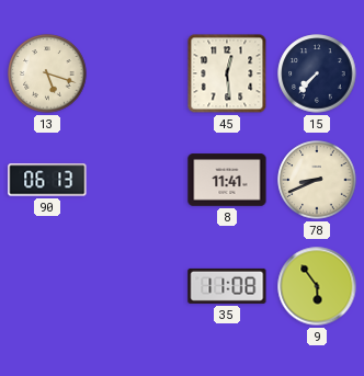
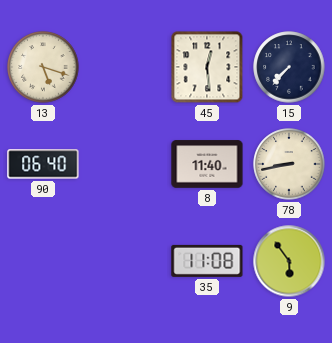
90: 06:13 -> 06:40
8: 11:41 -> 11:40
78: 8:41 -> 8:43
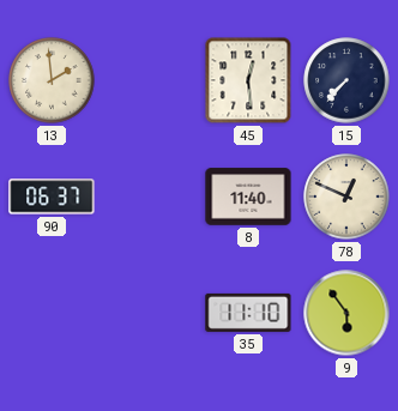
13: 5:18 -> 1:59
90: 06:40 -> 06:37
78: 8:43 -> 12:49
35: 11:08 -> 11:10
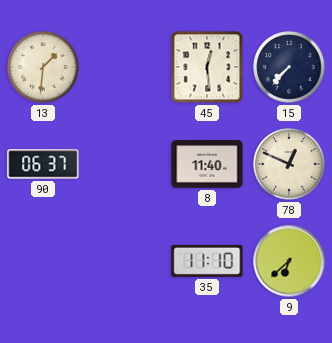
13: 1:59 -> 1:31
9: 5:54 -> 6:38
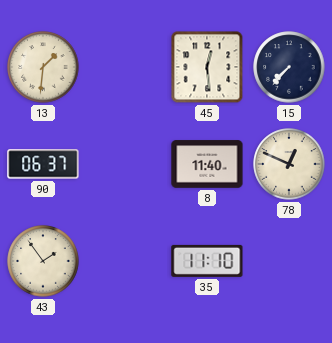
43: none -> 1:54
9: 6:38 -> none
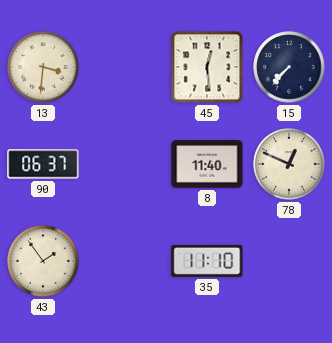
13: 1:31 -> 3:31
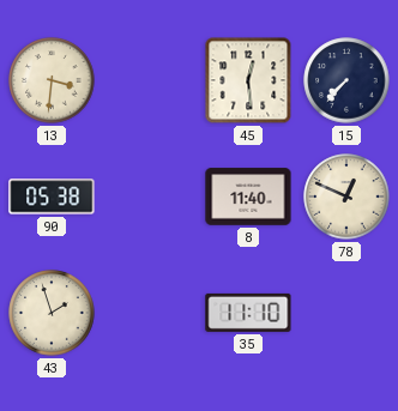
90: 06:37 -> 05:38
43: 1:54 -> 1:57
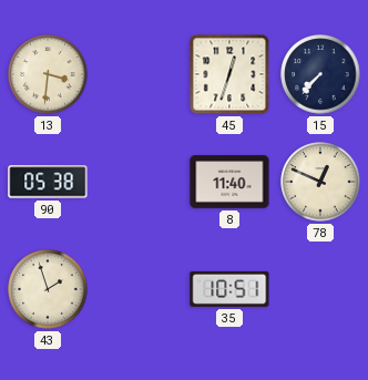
45: 12:29 -> 12:33
35: 11:10 -> 10:51
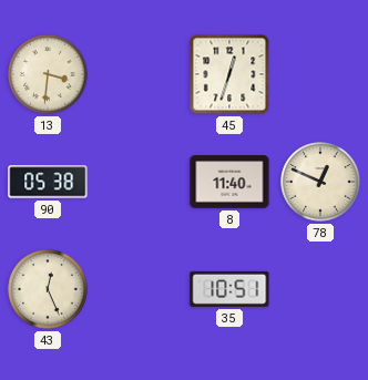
15: 7:37 -> none
43: 1:57 -> 12:26
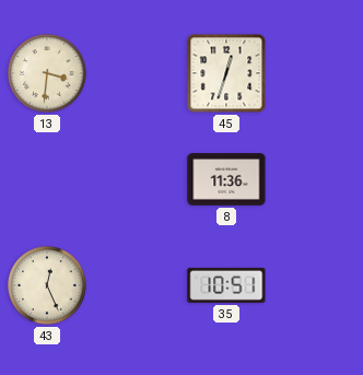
90: 05:38 -> none
8: 11:40 -> 11:36
78: 12:49 -> none
